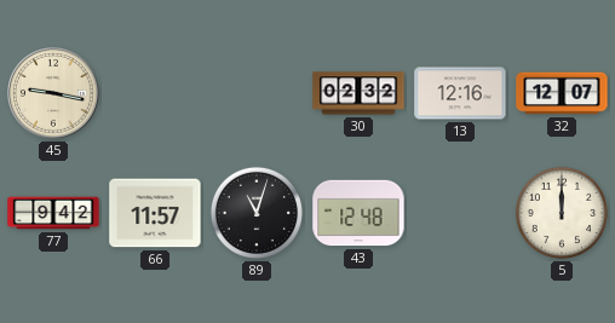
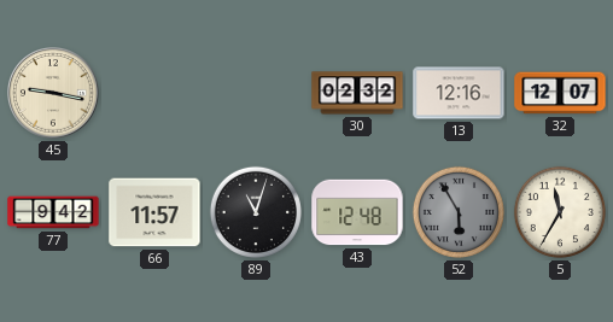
52: none -> 5:55
5: 12:00 -> 11:35
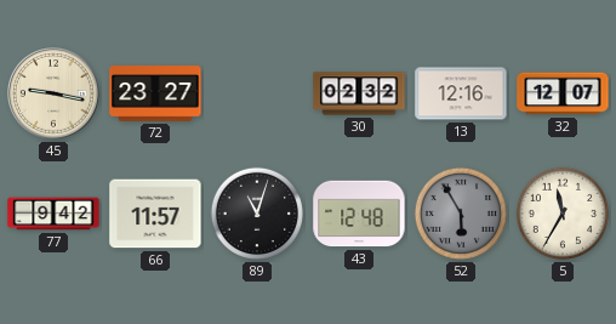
72: none -> 23:27
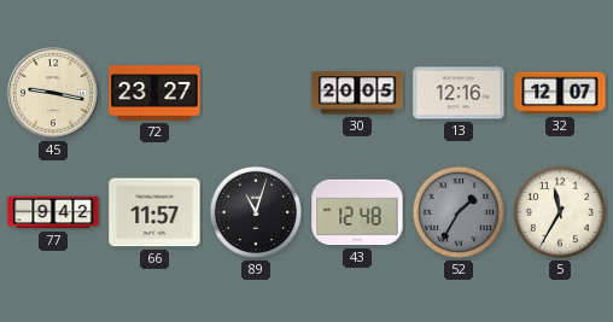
30: 02:32 -> 20:05
52: 5:55 -> 1:35
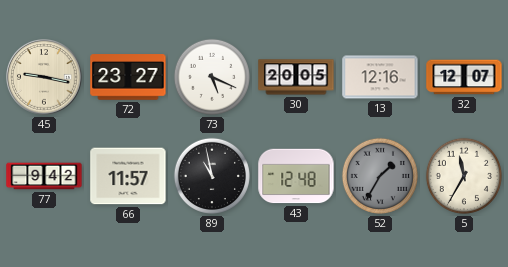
73: none -> 5:19
89: 11:03 -> 10:58
